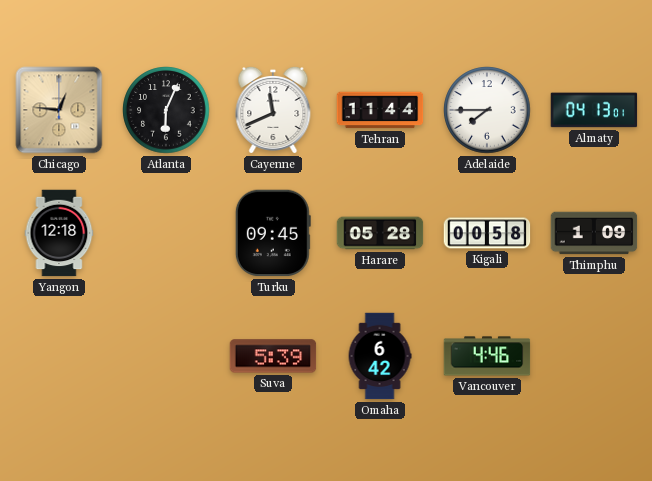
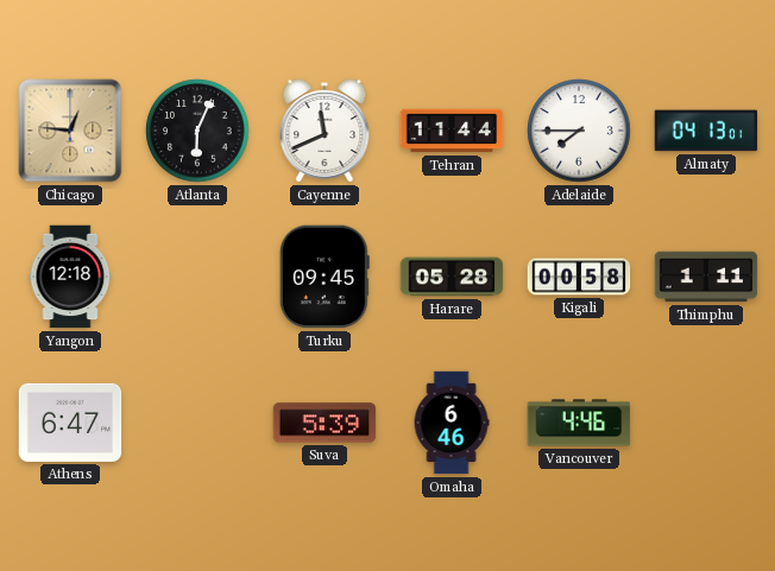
Thimphu: 1:09 -> 1:11
Athens: none -> 6:47
Omaha: 6:42 -> 6:46
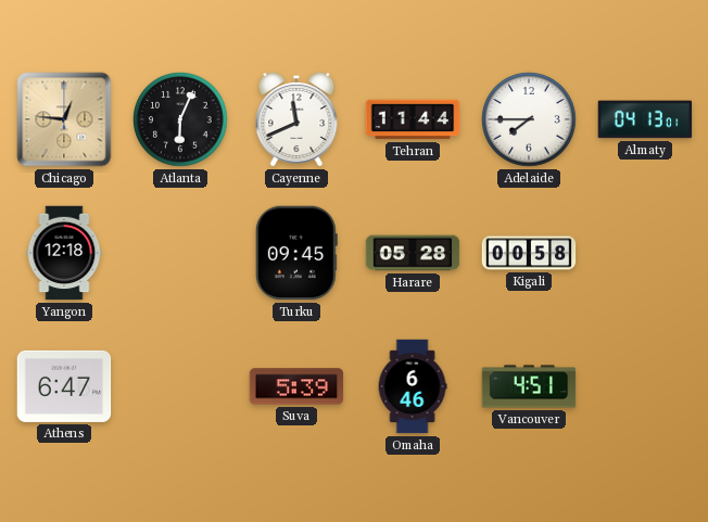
Thimphu: 1:11 -> none
Vancouver: 4:46 -> 4:51
